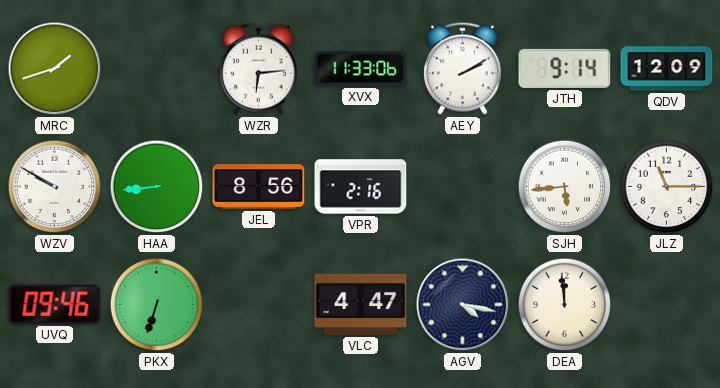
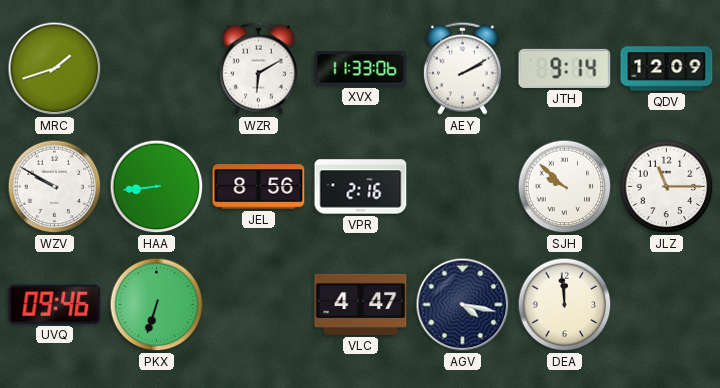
WZR: 6:14 -> 6:10
SJH: 5:44 -> 9:52
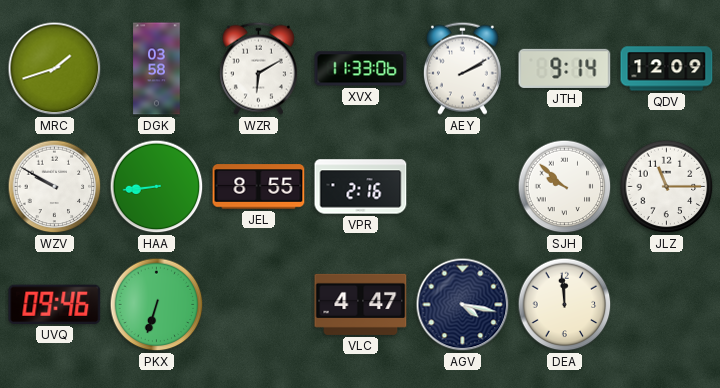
DGK: none -> 03:58
JEL: 8:56 -> 8:55
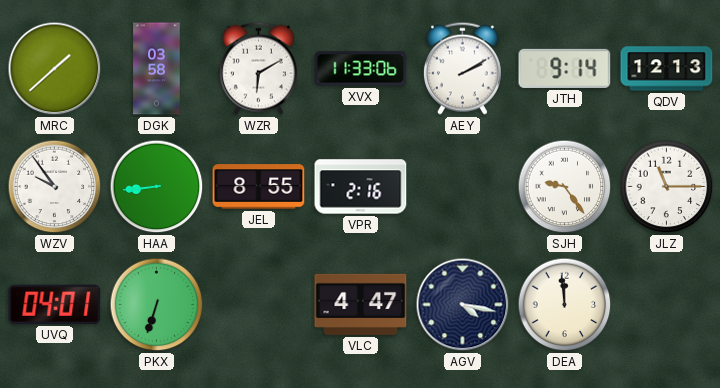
MRC: 1:42 -> 1:38
QDV: 12:09 -> 12:13
WZV: 9:50 -> 9:54
SJH: 9:52 -> 9:24
UVQ: 09:46 -> 04:01
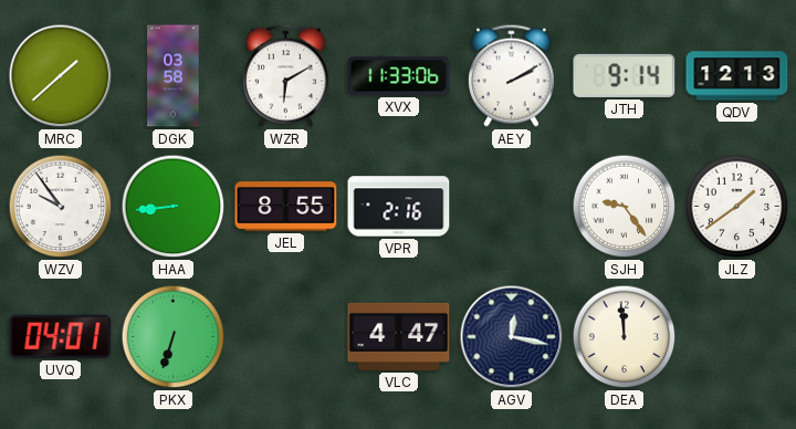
JLZ: 11:15 -> 1:39
AGV: 4:17 -> 12:17
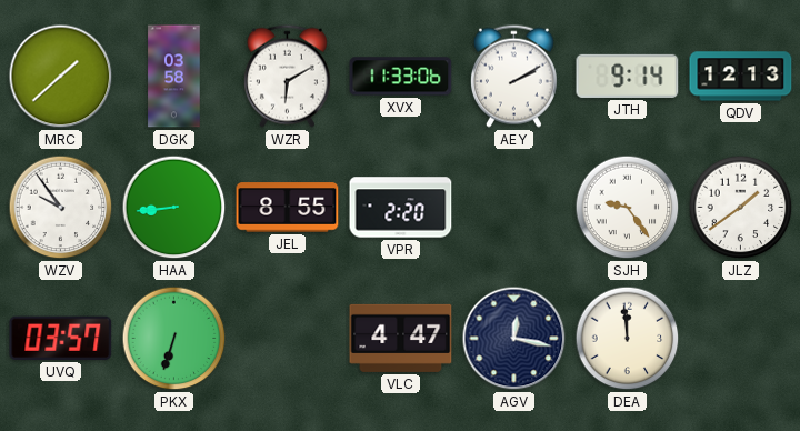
VPR: 2:16 -> 2:20
UVQ: 04:01 -> 03:57
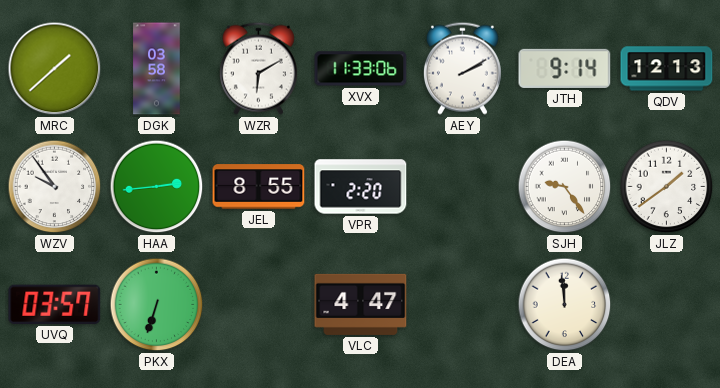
HAA: 8:44 -> 2:44
AGV: 12:17 -> none
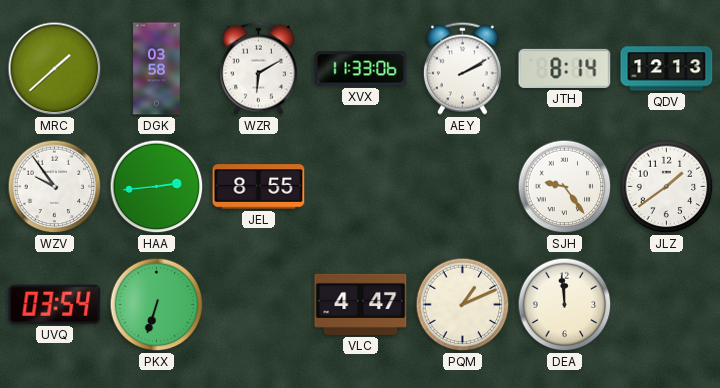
JTH: 9:14 -> 8:14
VPR: 2:20 -> none
UVQ: 03:57 -> 03:54
PQM: none -> 1:11
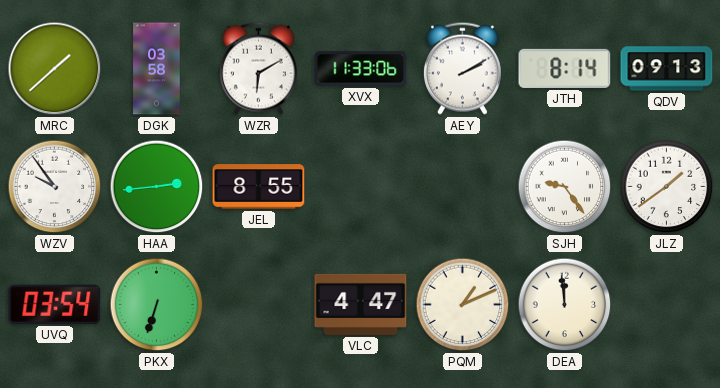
QDV: 12:13 -> 09:13
